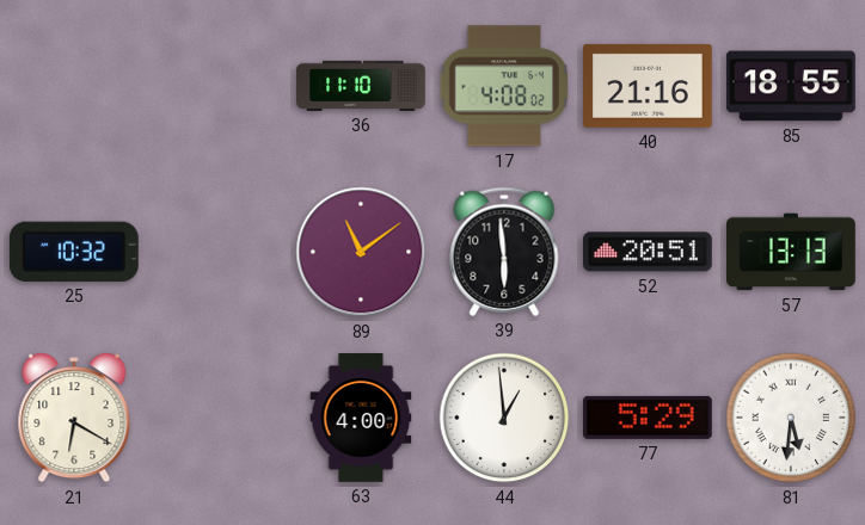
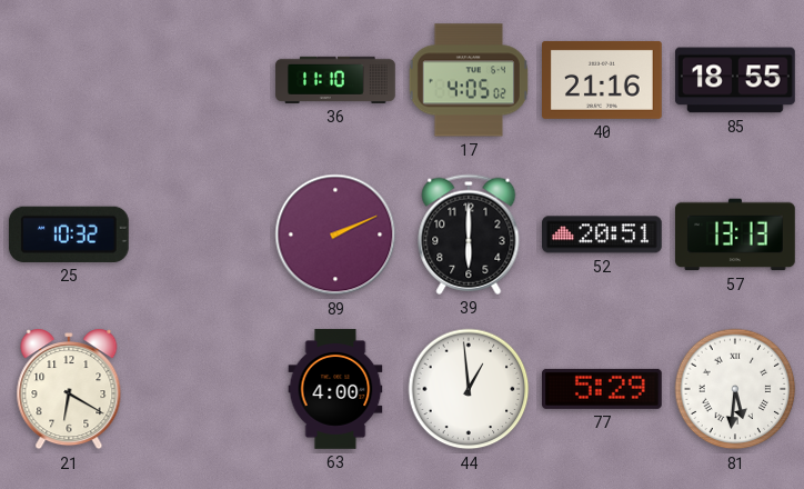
17: 4:08 -> 4:05
89: 11:09 -> 2:11
39: 5:59 -> 6:00
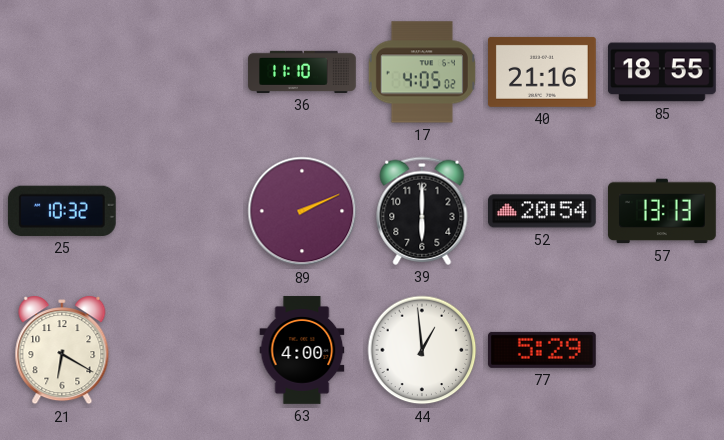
52: 20:51 -> 20:54
81: 5:31 -> none
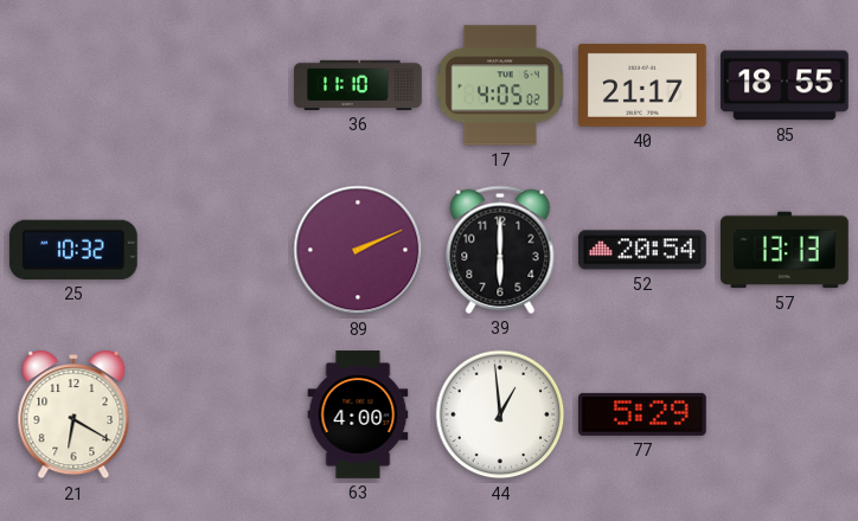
40: 21:16 -> 21:17
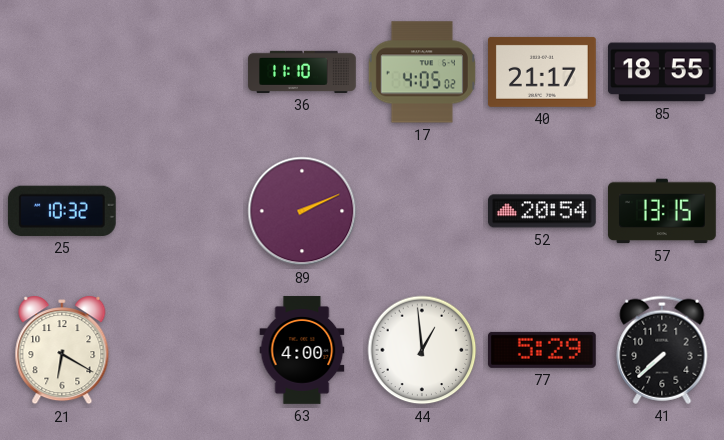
39: 6:00 -> none
57: 13:13 -> 13:15
41: none -> 7:38
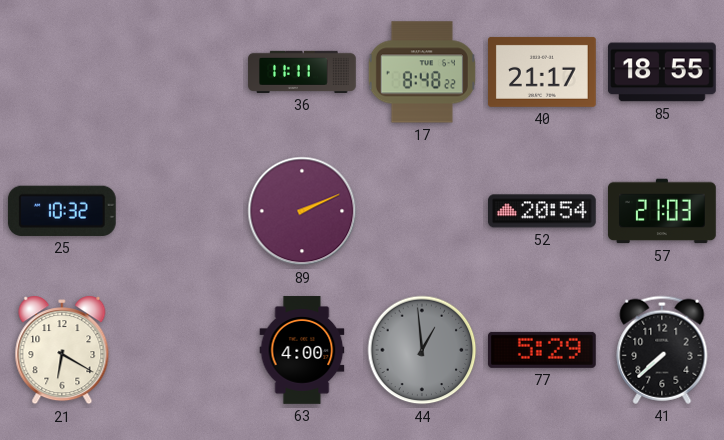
36: 11:10 -> 11:11
17: 4:05 -> 8:48
57: 13:15 -> 21:03
44 dial: white -> grey
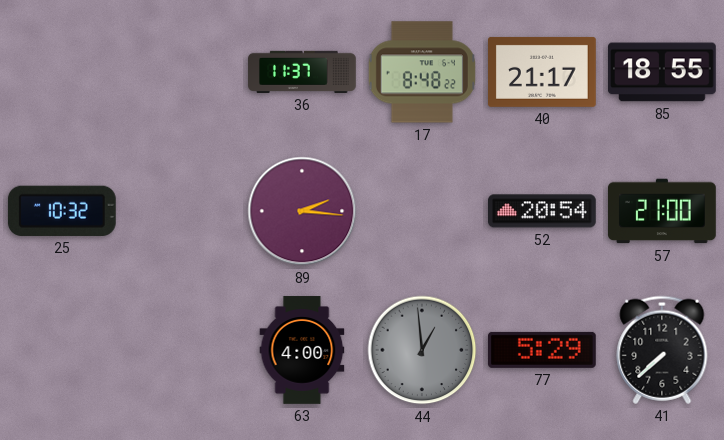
36: 11:11 -> 11:37
89: 2:11 -> 2:16
57: 21:03 -> 21:00
21: 6:20 -> none
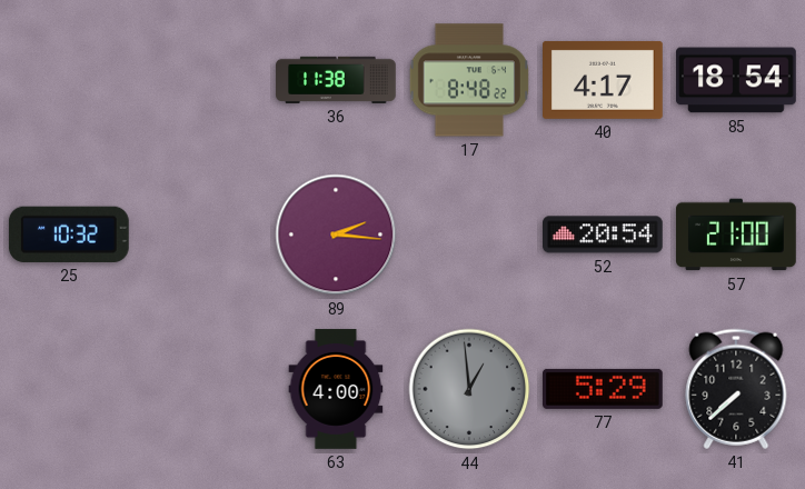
36: 11:37 -> 11:38
40: 21:17 -> 4:17
85: 18:55 -> 18:54
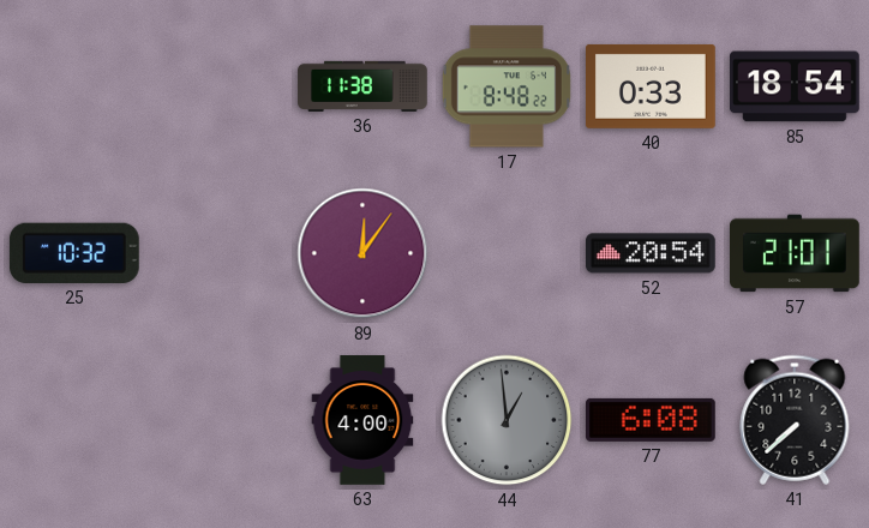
40: 4:17 -> 0:33
89: 2:16 -> 12:06
57: 21:00 -> 21:01
77: 5:29 -> 6:08
